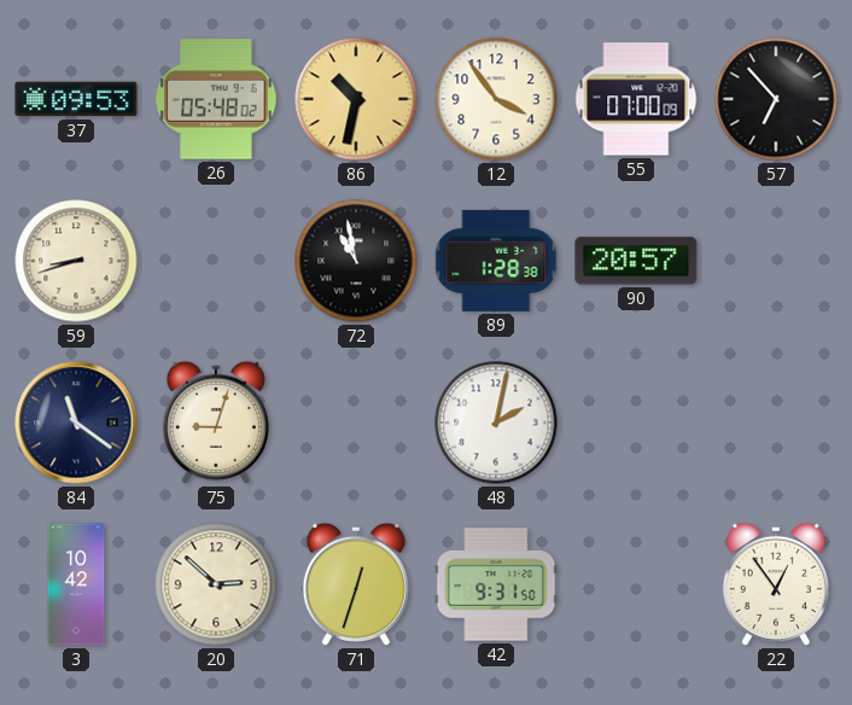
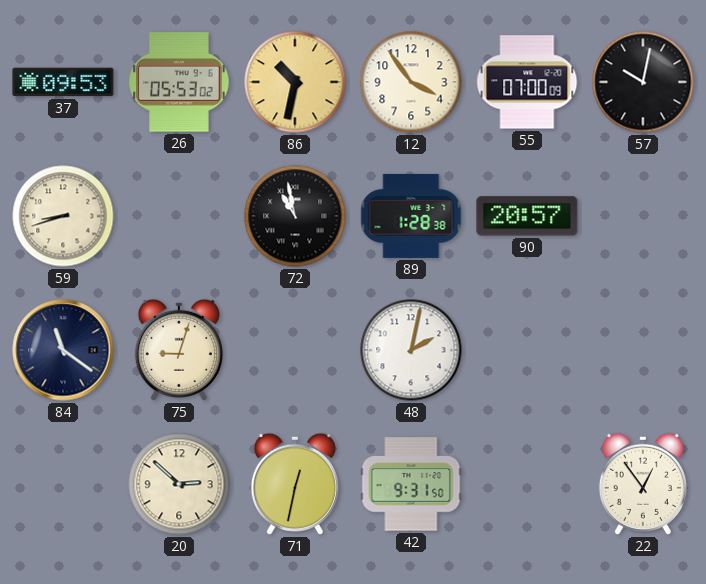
26: 05:48 -> 05:53
57: 6:53 -> 10:02
3: 10:42 -> none
71: 12:33 -> 12:32
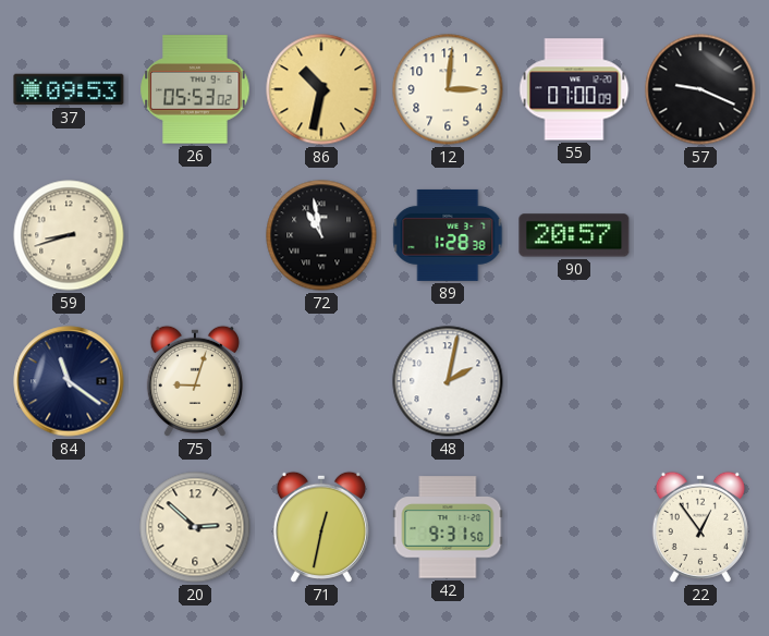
12: 3:54 -> 3:01
57: 10:02 -> 9:19
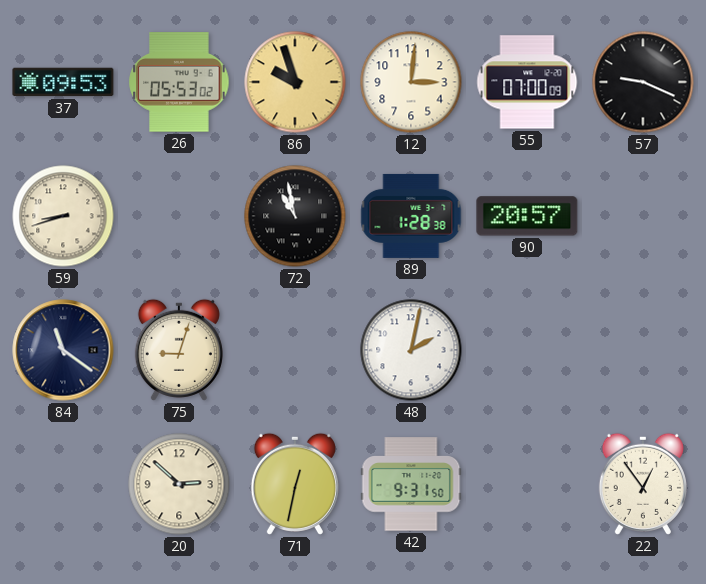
86: 10:32 -> 9:57
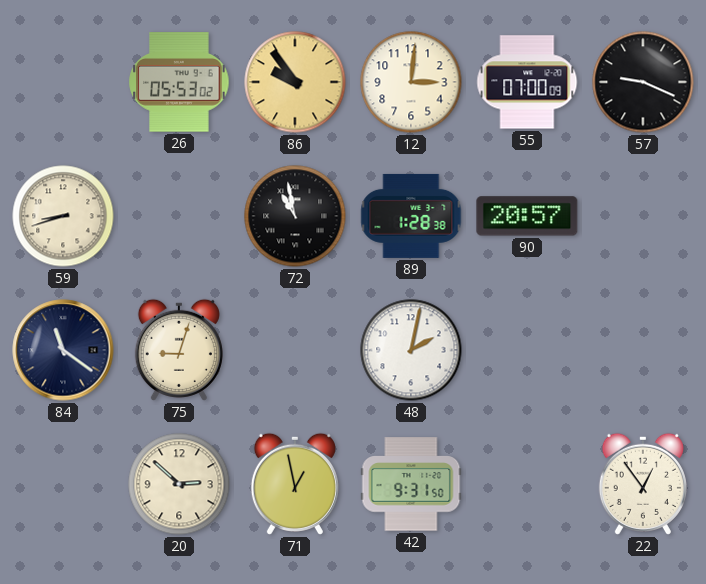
37: 09:53 -> none
86: 9:57 -> 9:54
71: 12:32 -> 12:58
